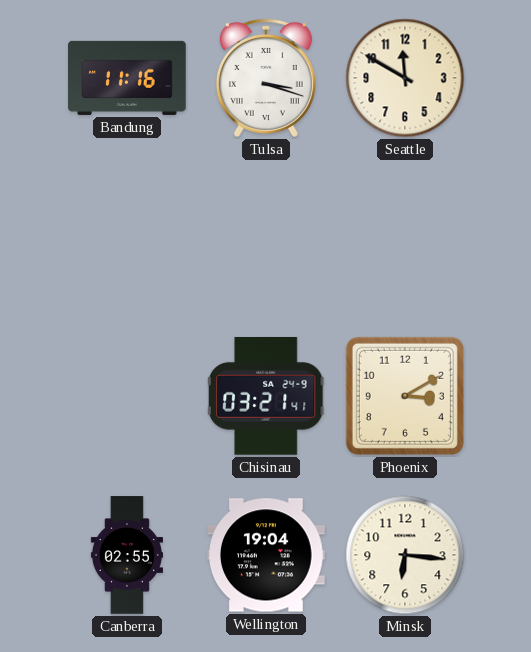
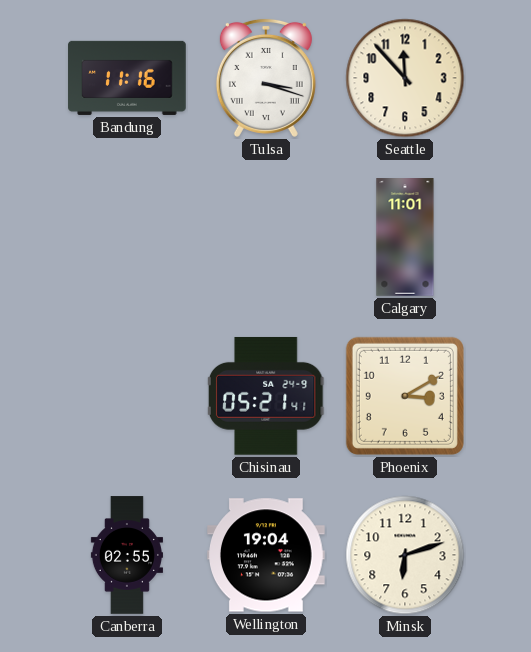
Seattle: 11:50 -> 11:53
Calgary: none -> 11:01
Chisinau: 03:21 -> 05:21
Minsk: 6:16 -> 6:12
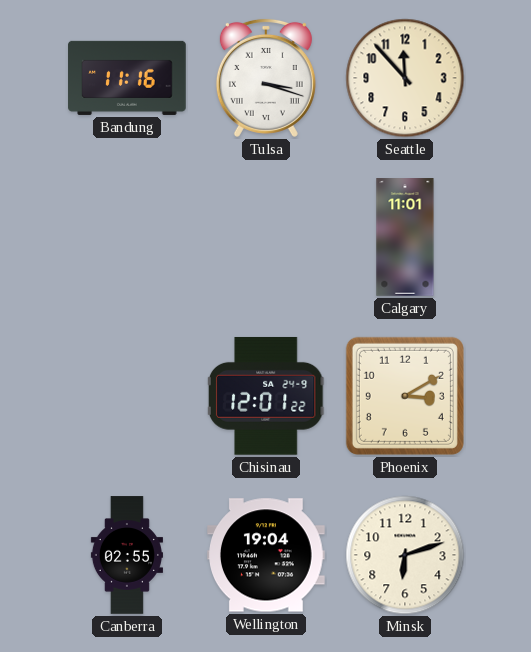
Chisinau: 05:21 -> 12:01
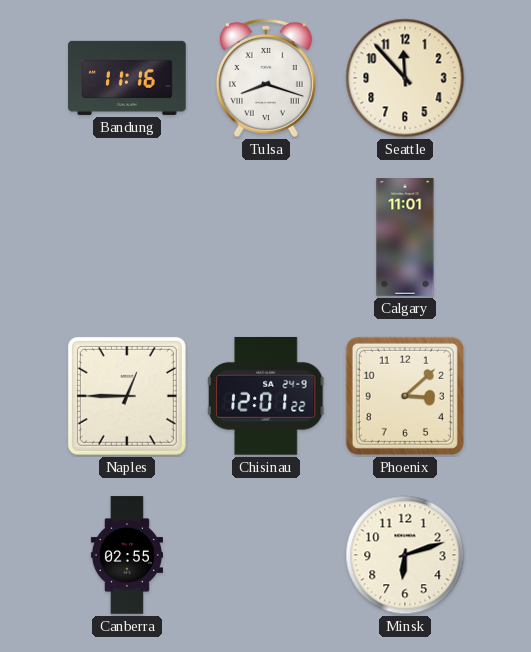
Tulsa: 3:18 -> 8:18
Naples: none -> 12:45
Phoenix: 3:10 -> 3:08
Wellington: 19:04 -> none
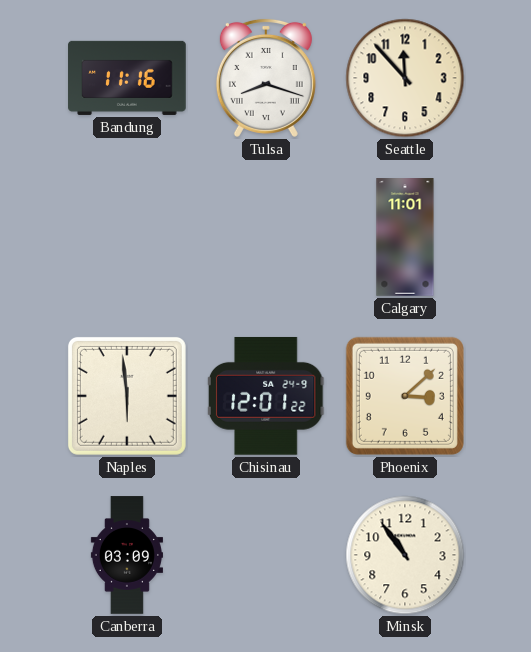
Naples: 12:45 -> 5:59
Canberra: 02:55 -> 03:09
Minsk: 6:12 -> 10:54
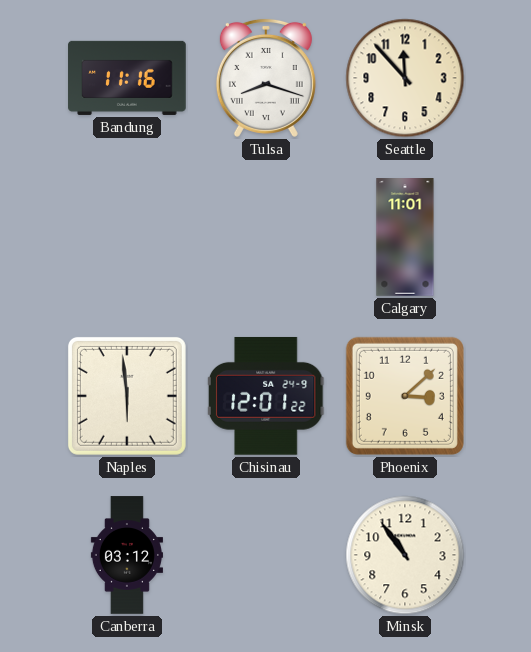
Canberra: 03:09 -> 03:12
